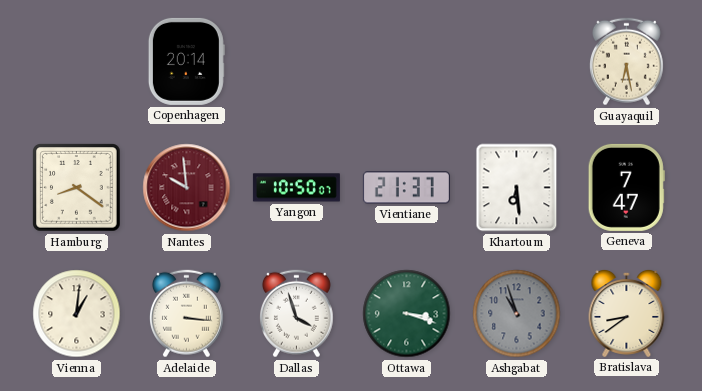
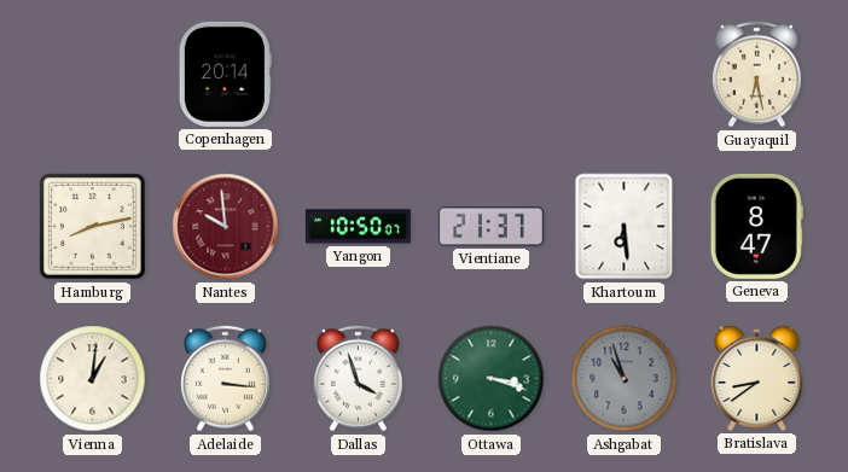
Hamburg: 8:21 -> 8:13
Geneva: 7:47 -> 8:47
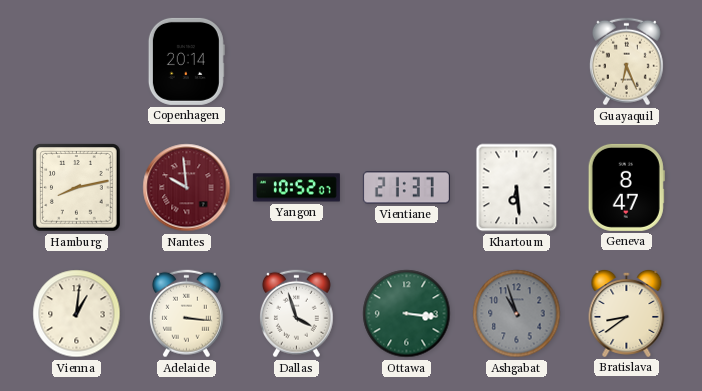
Guayaquil: 6:28 -> 6:26
Yangon: 10:50 -> 10:52
Ottawa: 3:18 -> 3:16
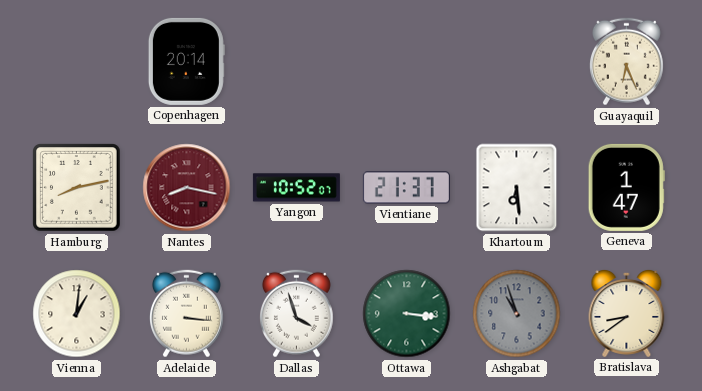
Nantes: 9:59 -> 8:17
Geneva: 8:47 -> 1:47
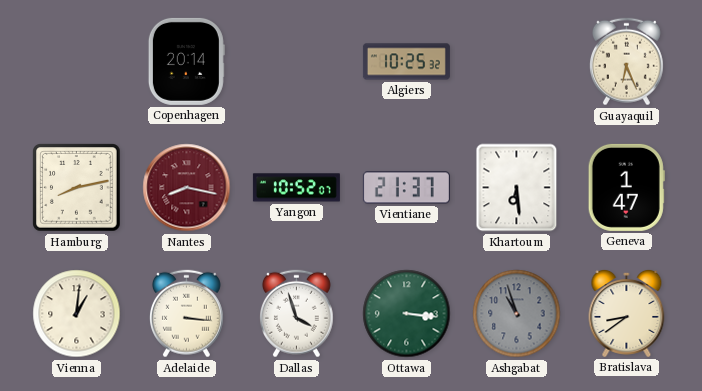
Algiers: none -> 10:25
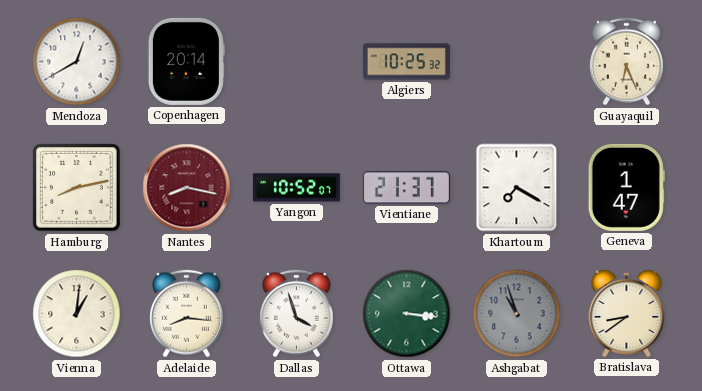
Mendoza: none -> 12:40
Khartoum: 6:29 -> 7:20
Adelaide: 3:16 -> 8:16
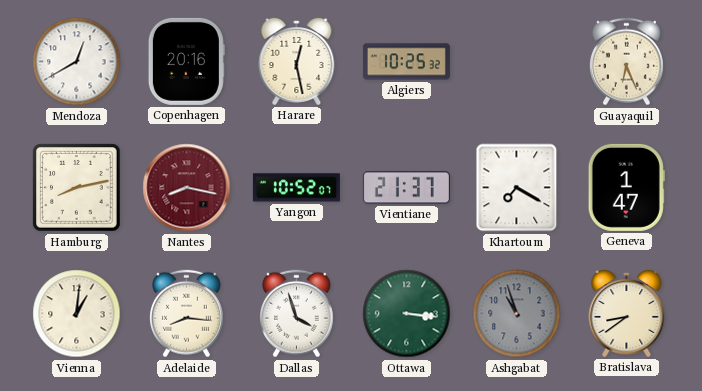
Copenhagen: 20:14 -> 20:16
Harare: none -> 12:28
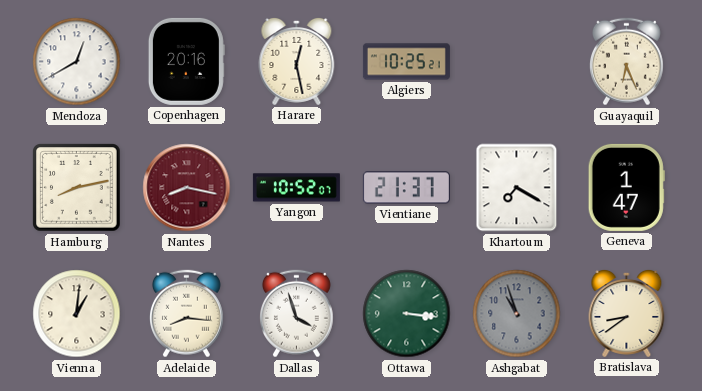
Algiers: 10:25:32 -> 10:25:21
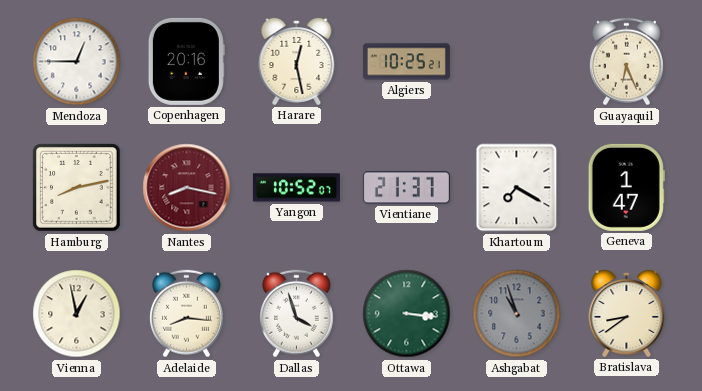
Mendoza: 12:40 -> 12:45
Vienna: 1:01 -> 12:58
